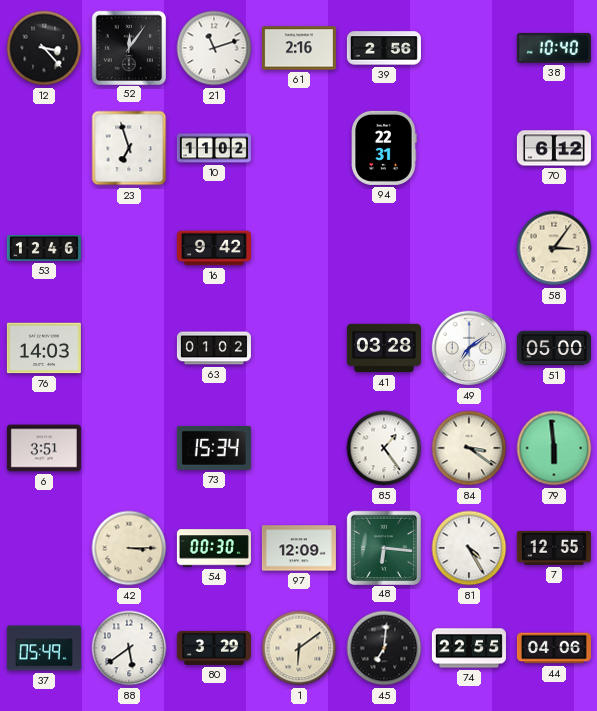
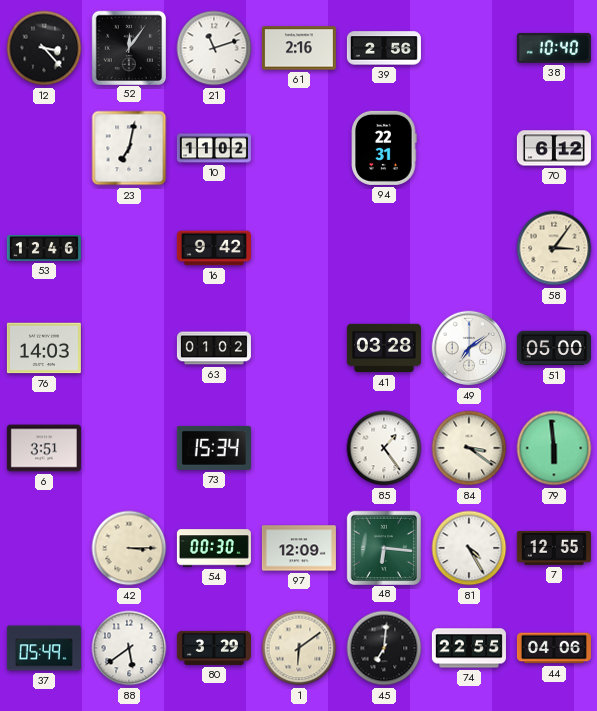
23: 6:57 -> 7:02
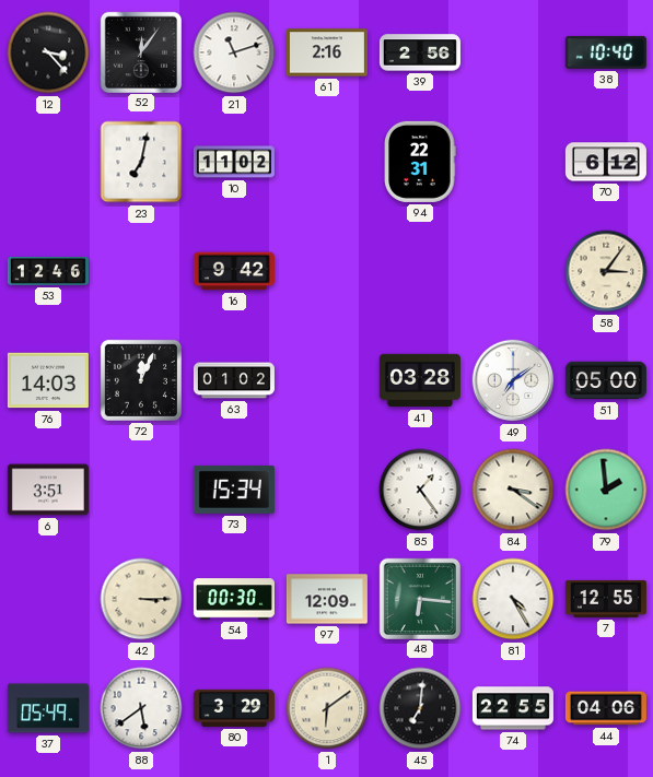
72: none -> 12:04
79: 5:59 -> 1:59
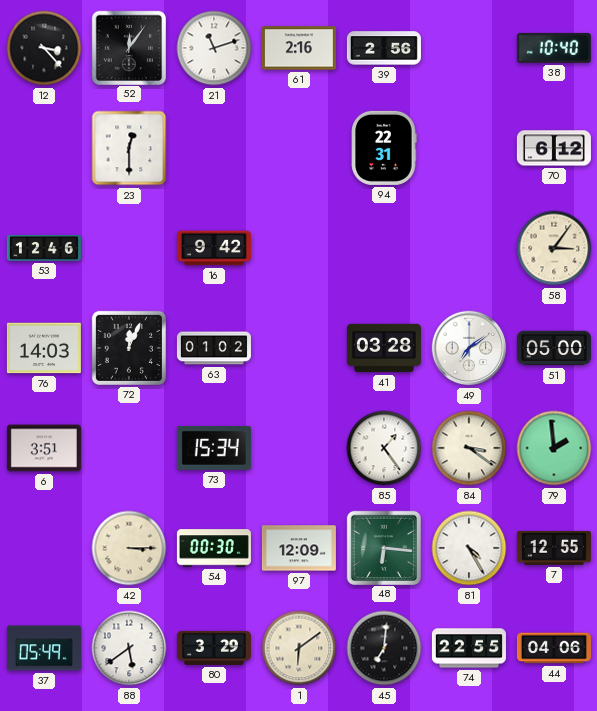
23: 7:02 -> 12:30
10: 11:02 -> none
